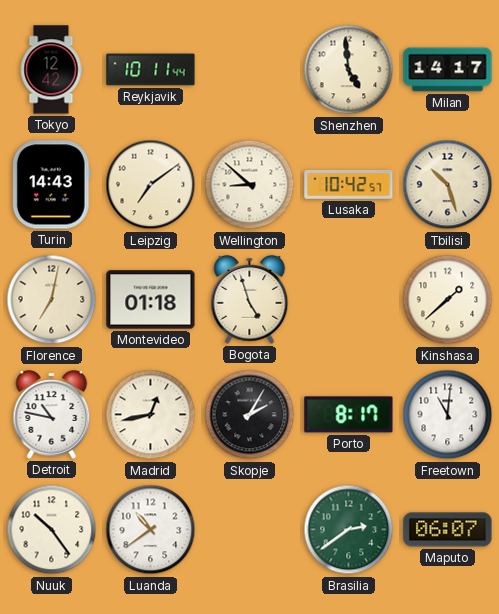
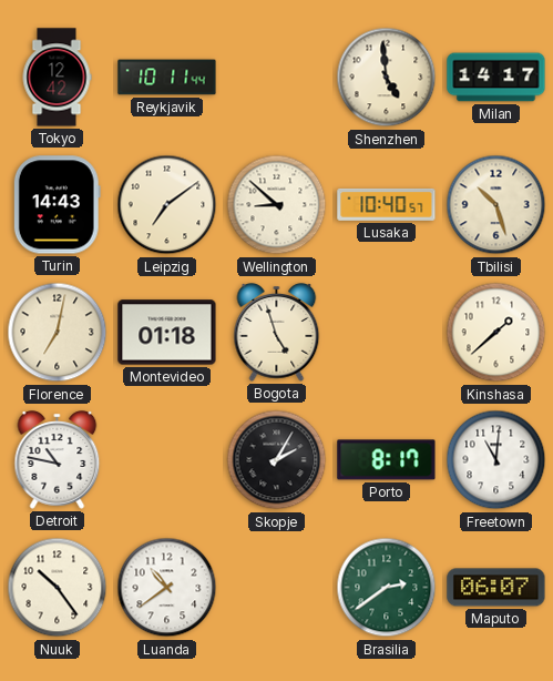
Lusaka: 10:42 -> 10:40
Madrid: 12:43 -> none
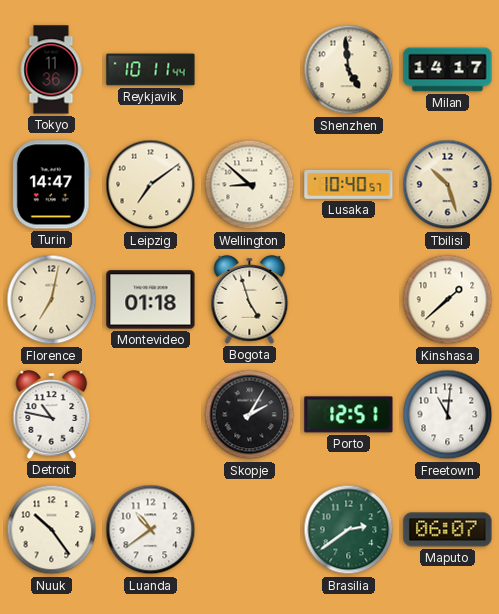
Tokyo: 12:42 -> 11:36
Turin: 14:43 -> 14:47
Porto: 8:17 -> 12:51
